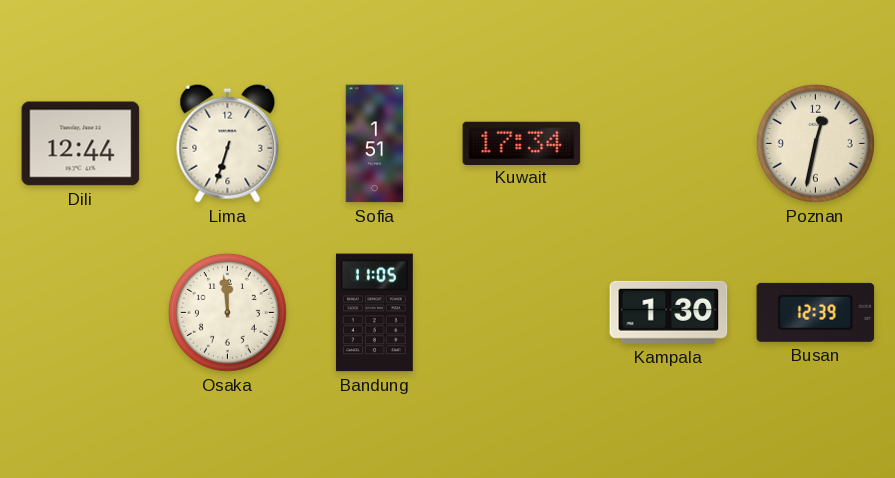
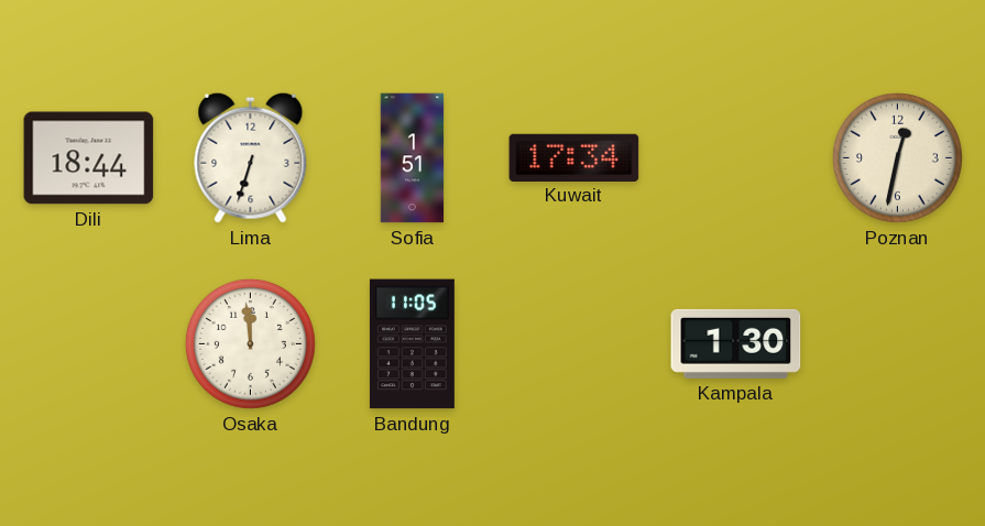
Dili: 12:44 -> 18:44
Busan: 12:39 -> none
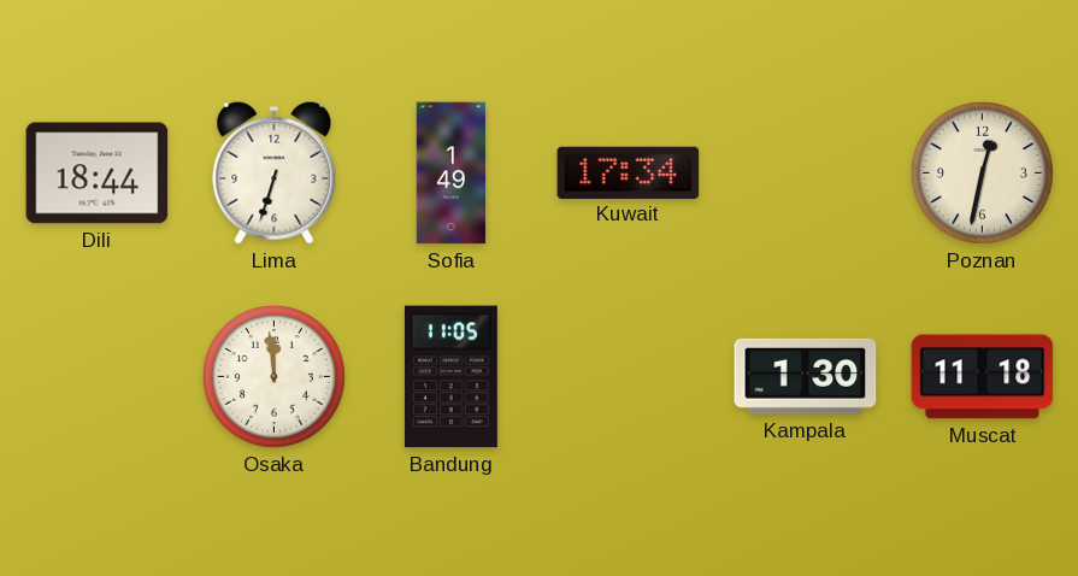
Sofia: 1:51 -> 1:49
Muscat: none -> 11:18
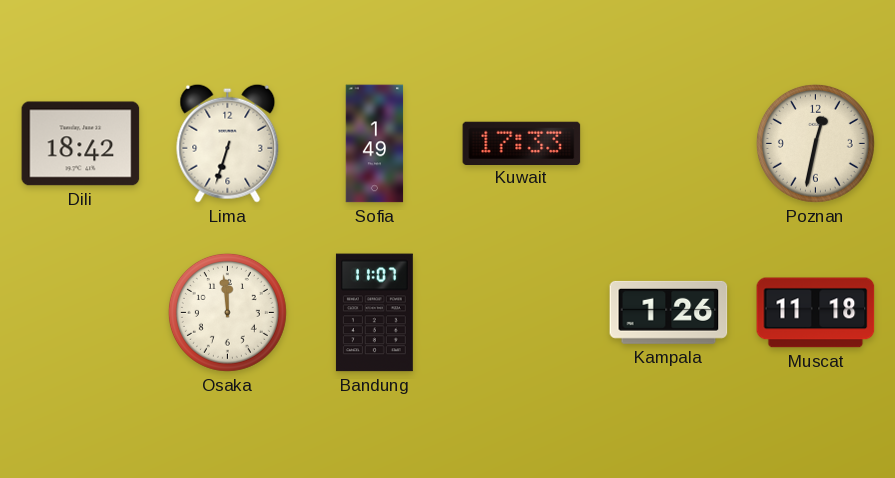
Dili: 18:44 -> 18:42
Kuwait: 17:34 -> 17:33
Bandung: 11:05 -> 11:07
Kampala: 1:30 -> 1:26
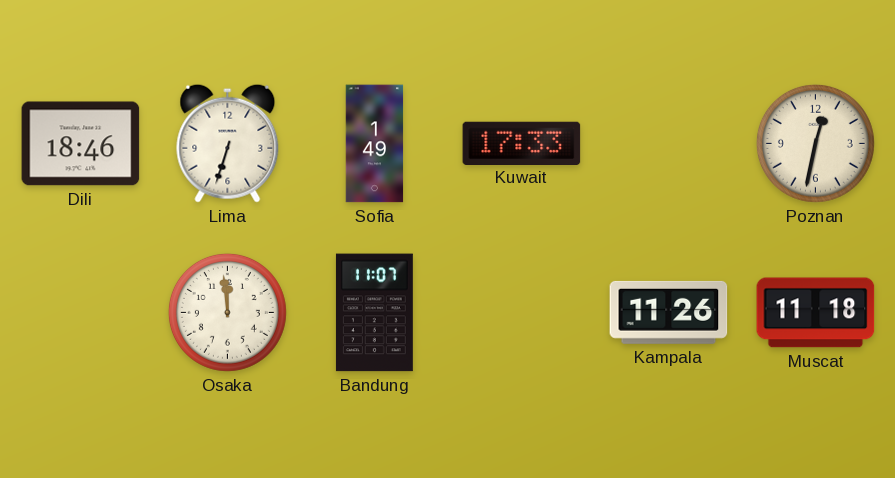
Dili: 18:42 -> 18:46
Kampala: 1:26 -> 11:26
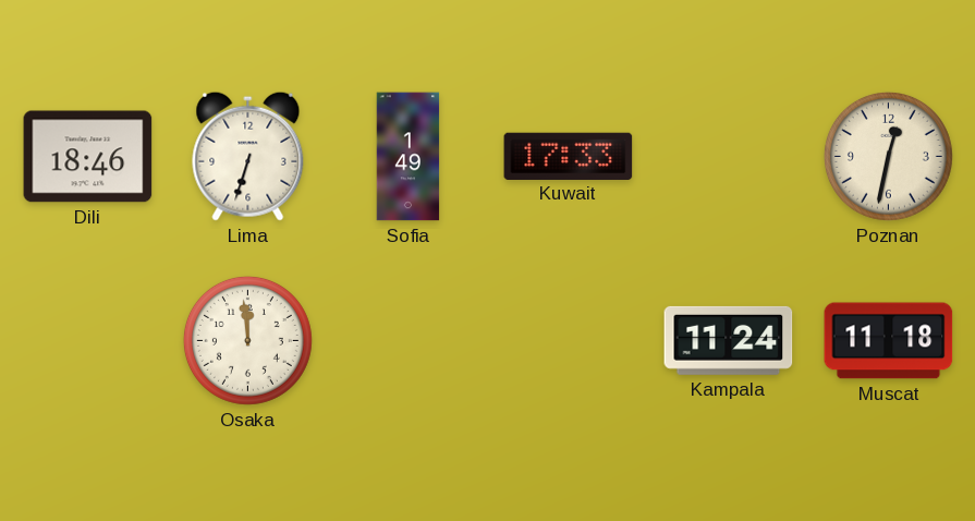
Bandung: 11:07 -> none
Kampala: 11:26 -> 11:24
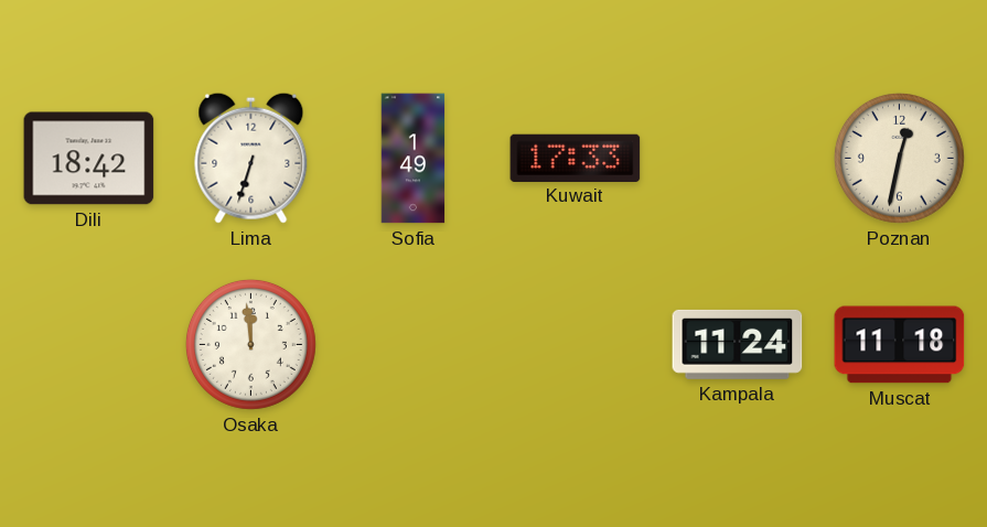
Dili: 18:46 -> 18:42
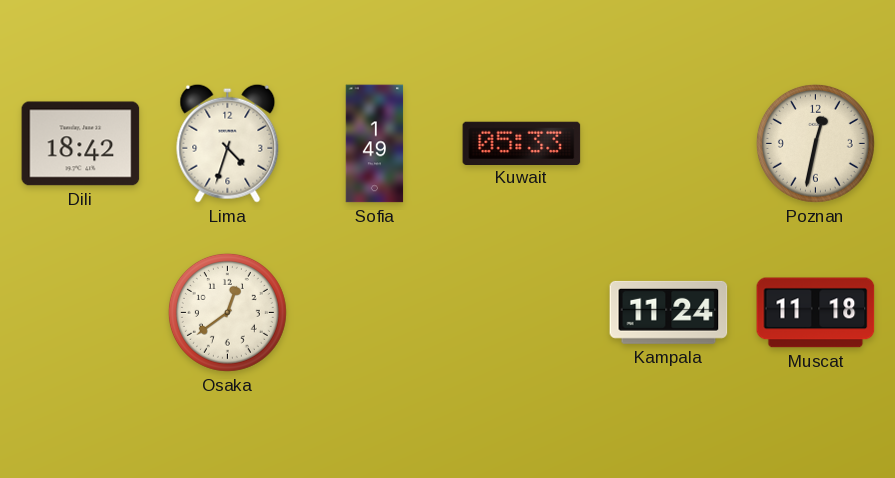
Lima: 6:33 -> 4:33
Kuwait: 17:33 -> 05:33
Osaka: 11:59 -> 12:39
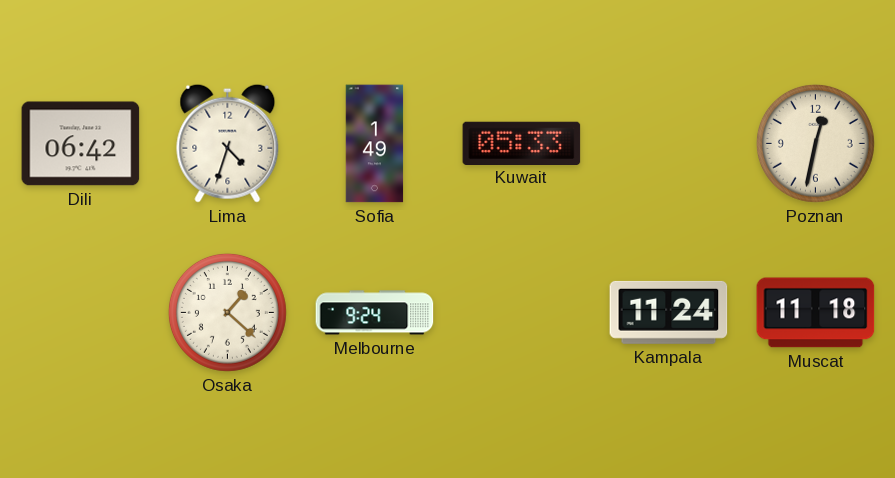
Dili: 18:42 -> 06:42
Osaka: 12:39 -> 1:22
Melbourne: none -> 9:24
